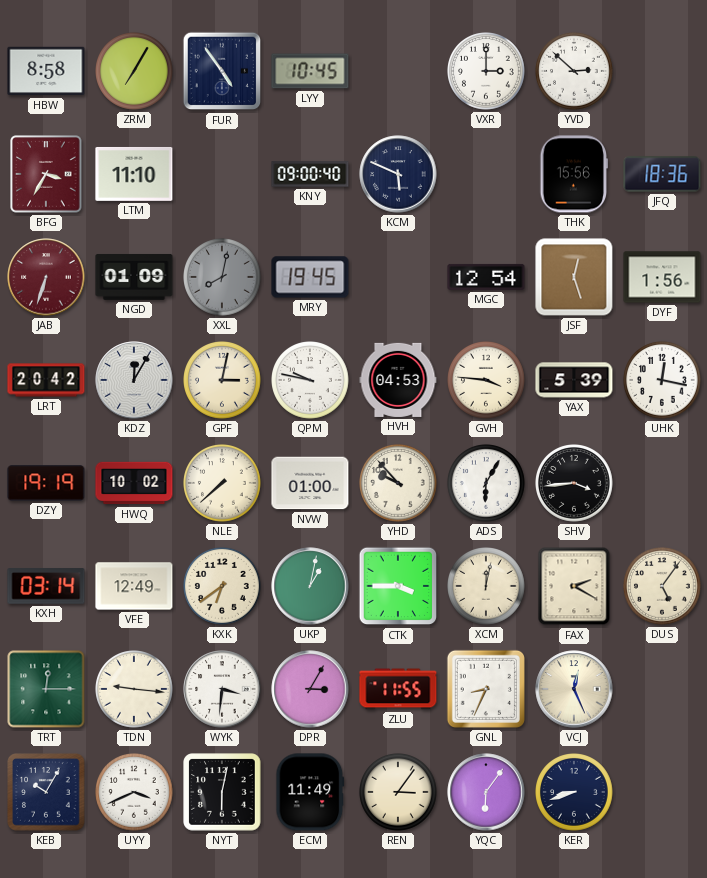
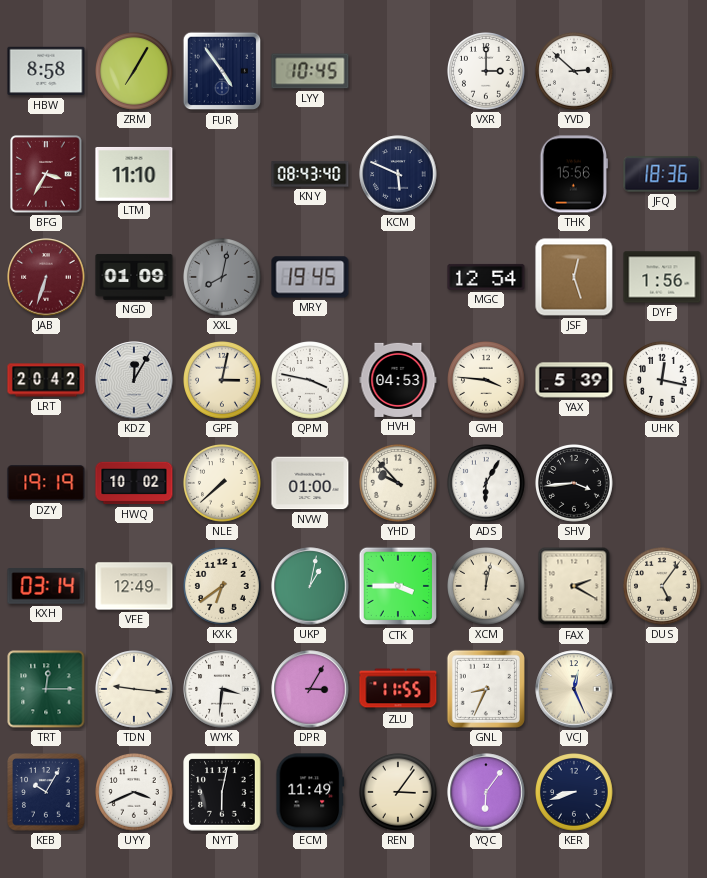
KNY: 09:00 -> 08:43
QPM: 9:47 -> 3:47
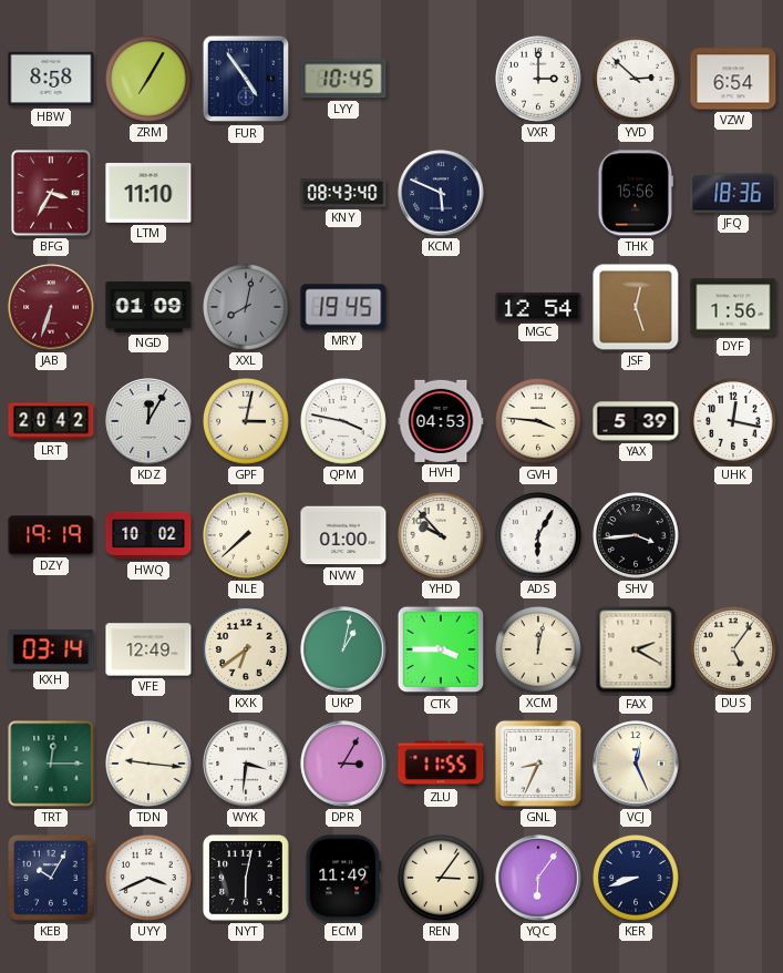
VZW: none -> 6:54
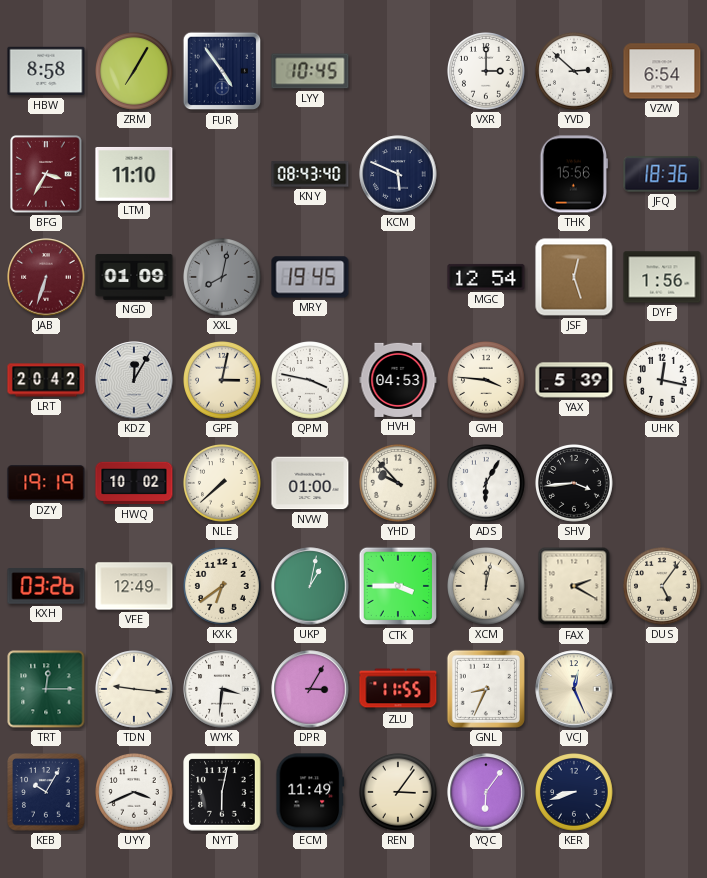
KXH: 03:14 -> 03:26
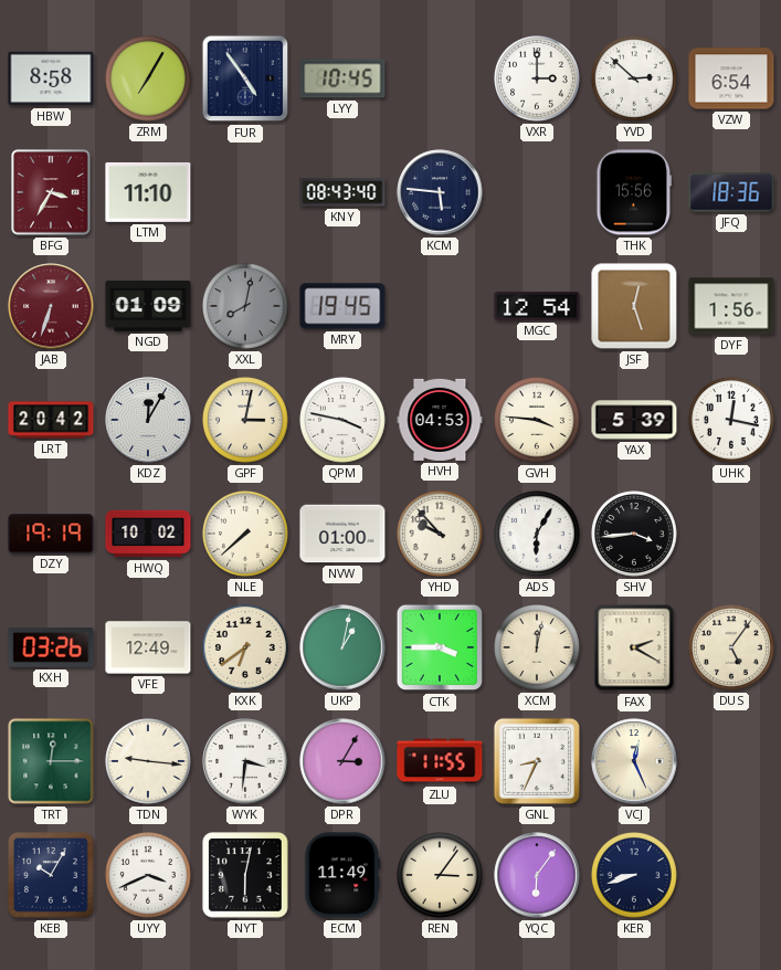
KCM: 5:49 -> 5:46
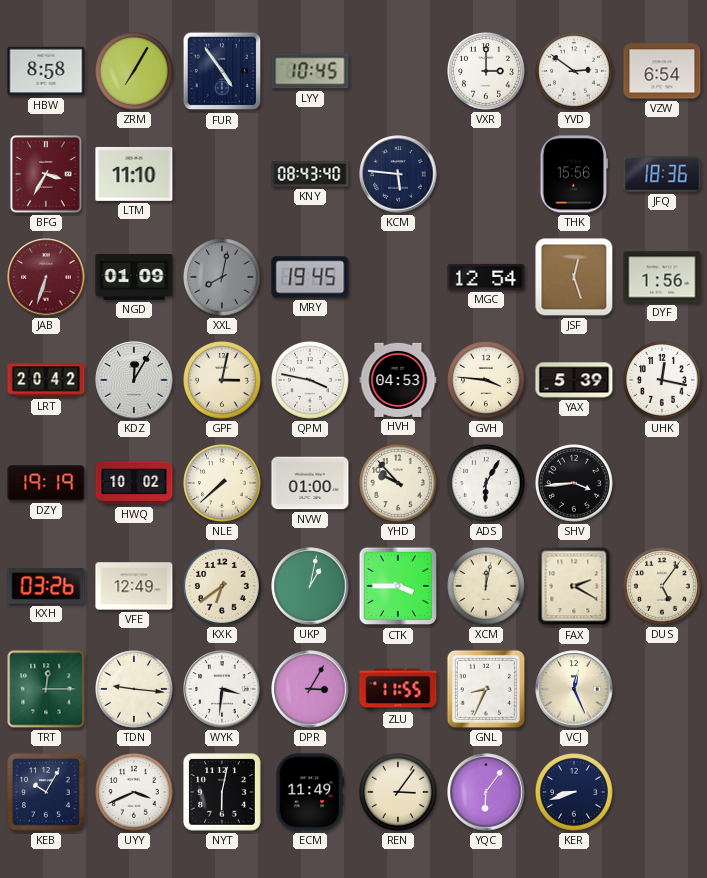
YVD: 2:52 -> 2:51
